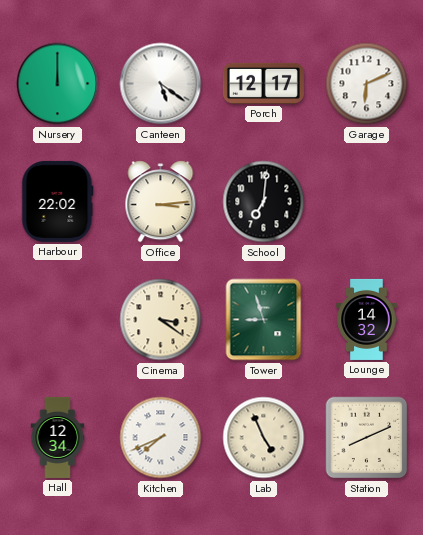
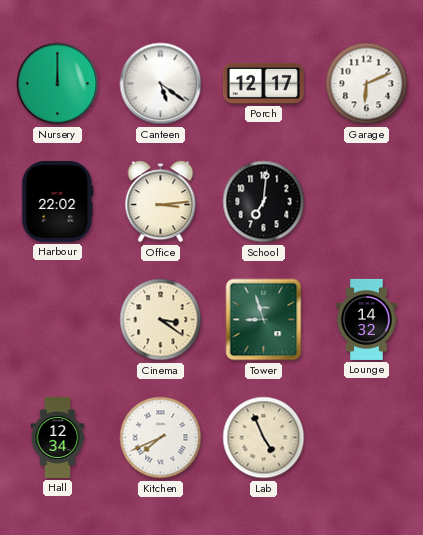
Station: 8:11 -> none
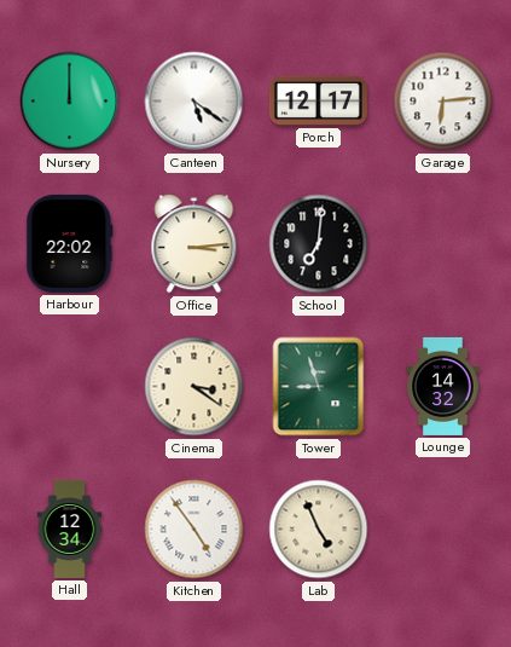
Garage: 6:11 -> 6:14
Kitchen: 7:41 -> 4:54
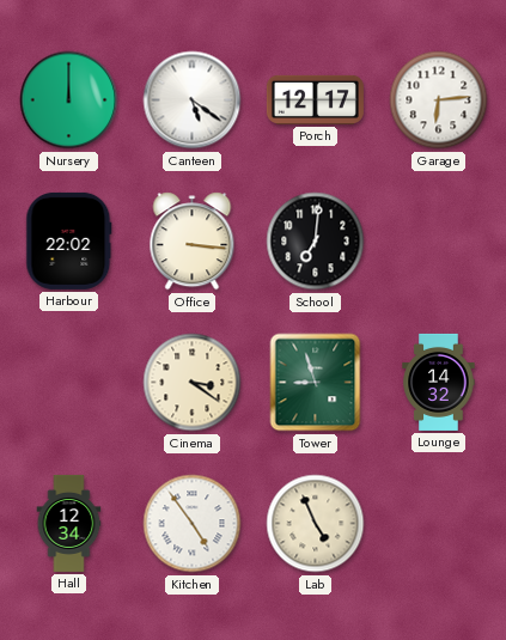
Office: 3:14 -> 3:16
